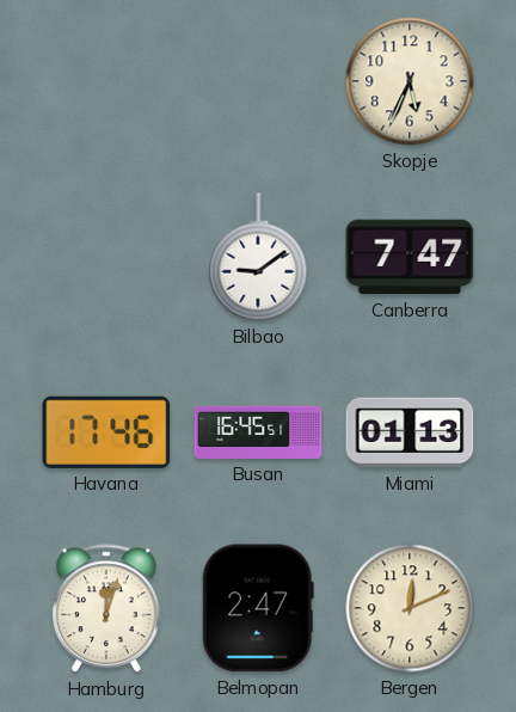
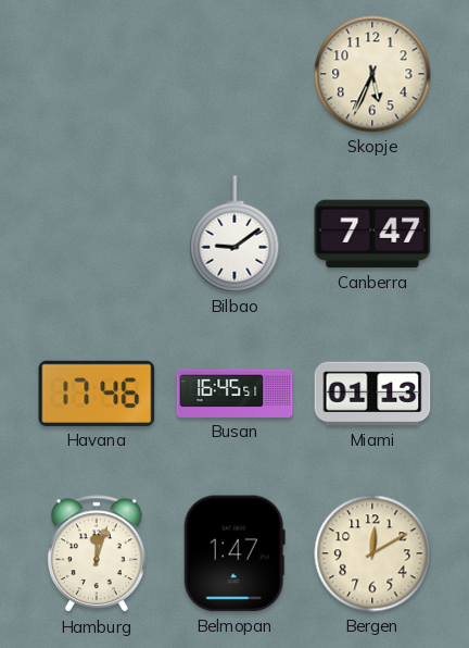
Belmopan: 2:47 -> 1:47
Bergen: 12:11 -> 12:10
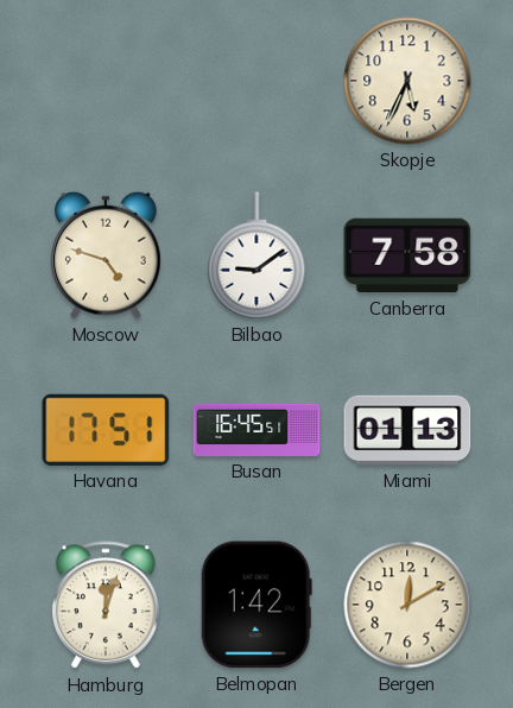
Moscow: none -> 4:48
Canberra: 7:47 -> 7:58
Havana: 17:46 -> 17:51
Belmopan: 1:47 -> 1:42
